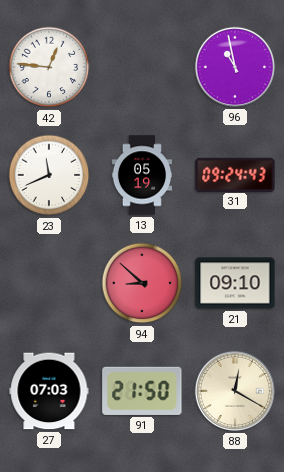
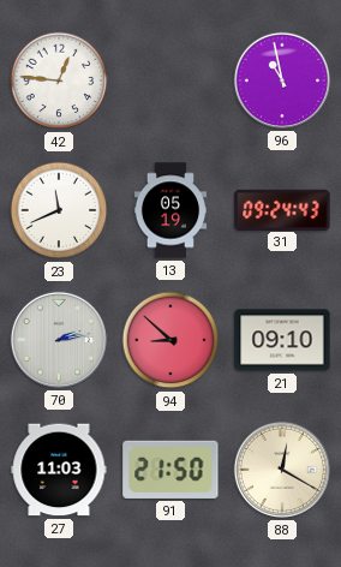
70: none -> 2:13
27: 07:03 -> 11:03
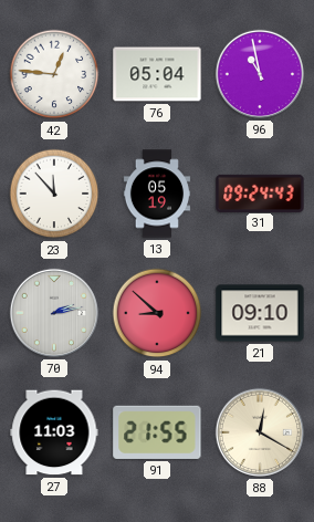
76: none -> 05:04
23: 11:41 -> 11:53
91: 21:50 -> 21:55
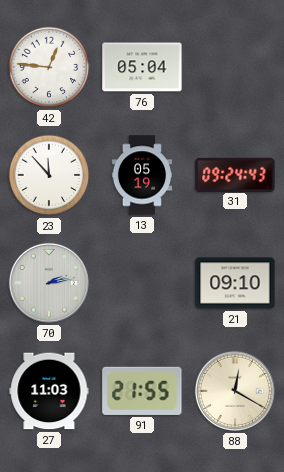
96: 10:58 -> none
94: 8:52 -> none
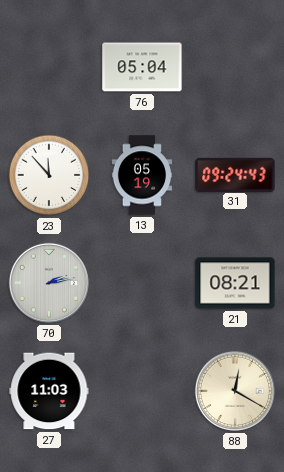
42: 12:46 -> none
21: 09:10 -> 08:21
91: 21:55 -> none
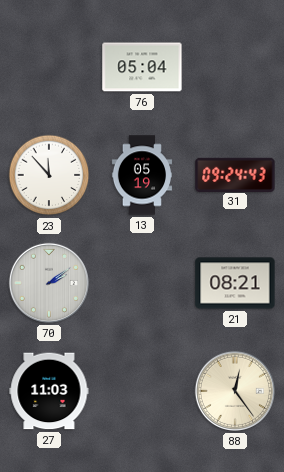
70: 2:13 -> 2:09
88: 12:20 -> 12:24
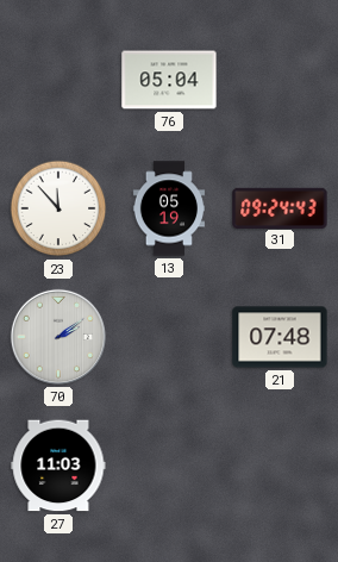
21: 08:21 -> 07:48
88: 12:24 -> none
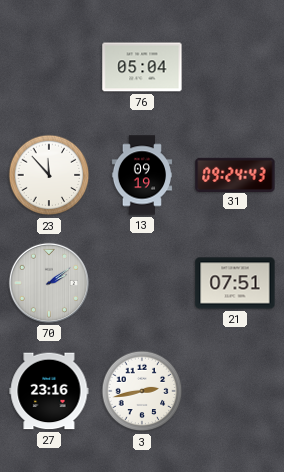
13: 05:19 -> 09:19
21: 07:48 -> 07:51
27: 11:03 -> 23:16
3: none -> 2:43
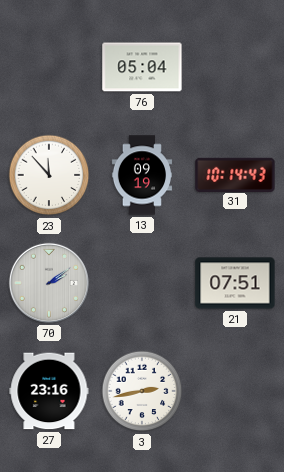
31: 09:24 -> 10:14
